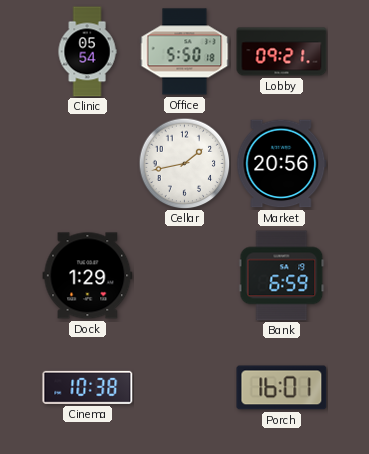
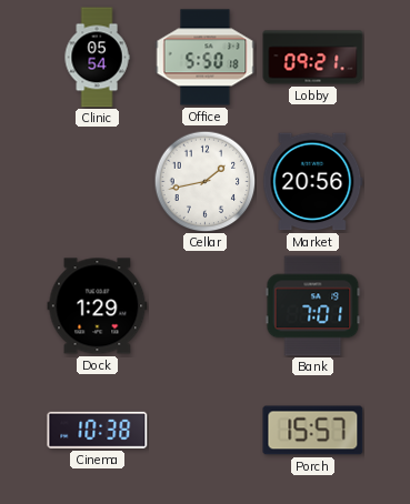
Bank: 6:59 -> 7:01
Porch: 16:01 -> 15:57
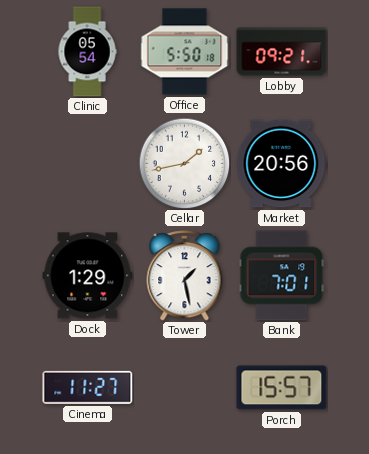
Tower: none -> 1:28
Cinema: 10:38 -> 11:27
